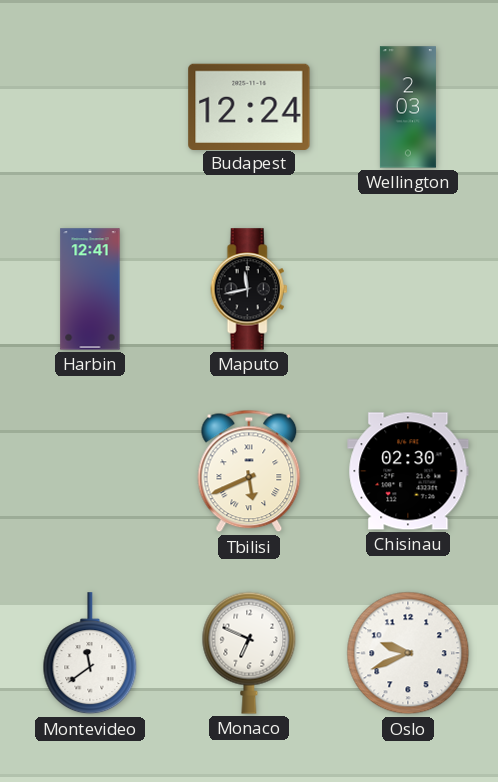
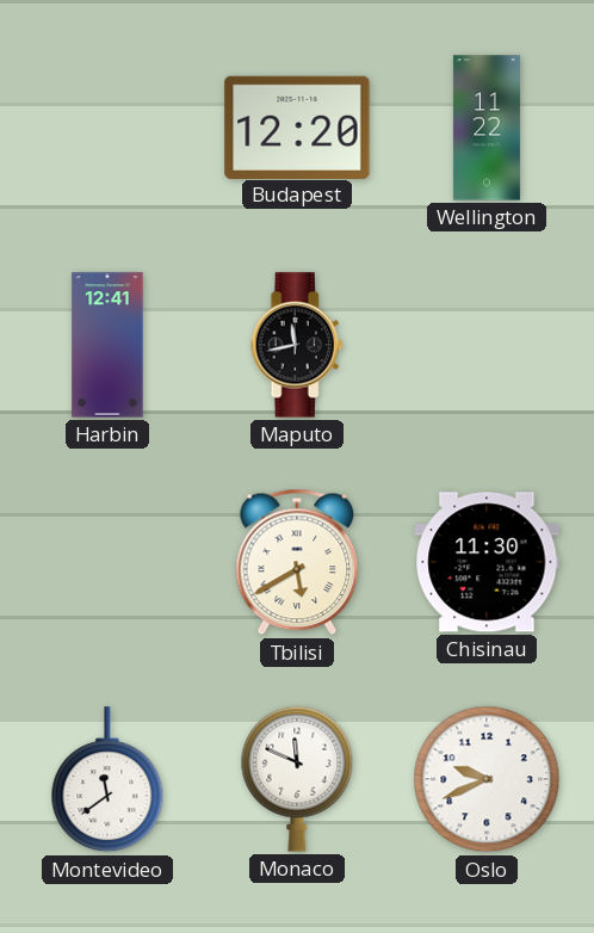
Budapest: 12:24 -> 12:20
Wellington: 2:03 -> 11:22
Tbilisi: 5:41 -> 5:40
Chisinau: 02:30 -> 11:30
Monaco: 6:49 -> 11:49
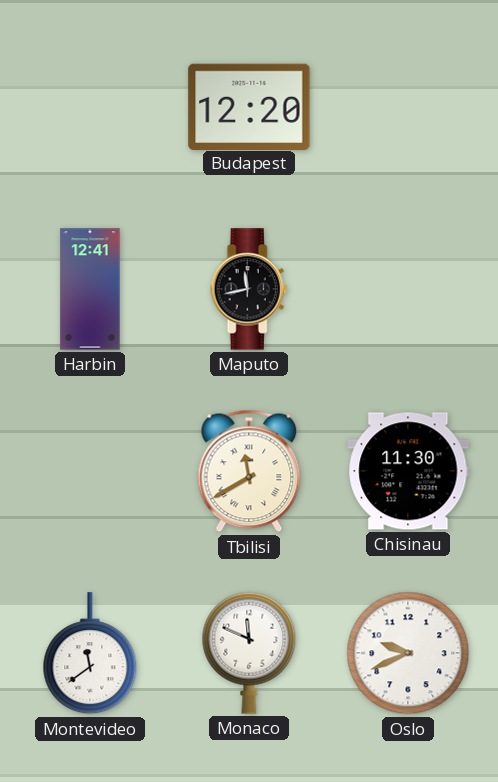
Wellington: 11:22 -> none
Tbilisi: 5:40 -> 11:40
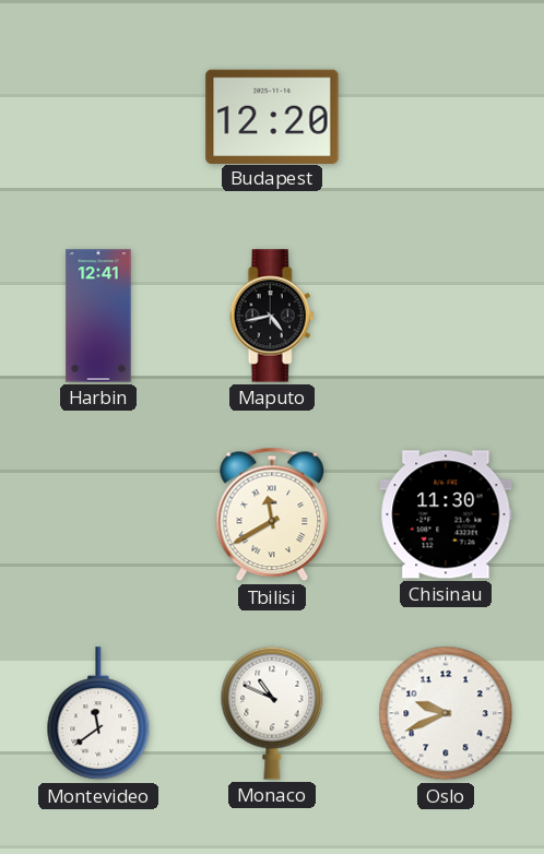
Maputo: 11:43 -> 4:43
Monaco: 11:49 -> 10:49
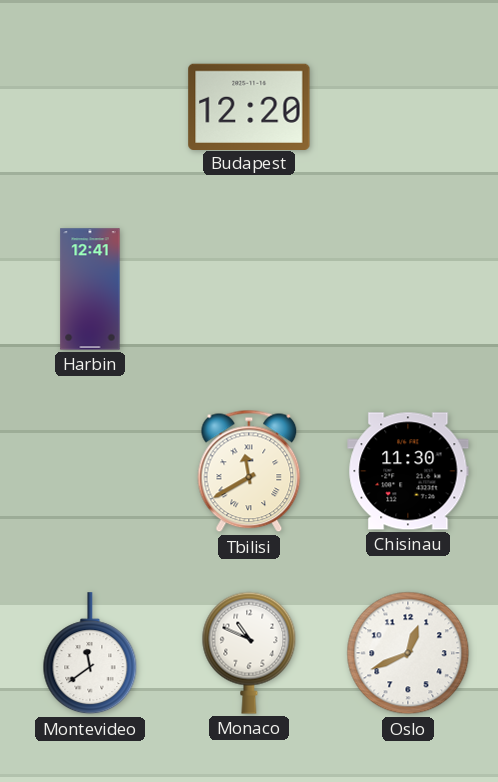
Maputo: 4:43 -> none
Oslo: 9:41 -> 12:41
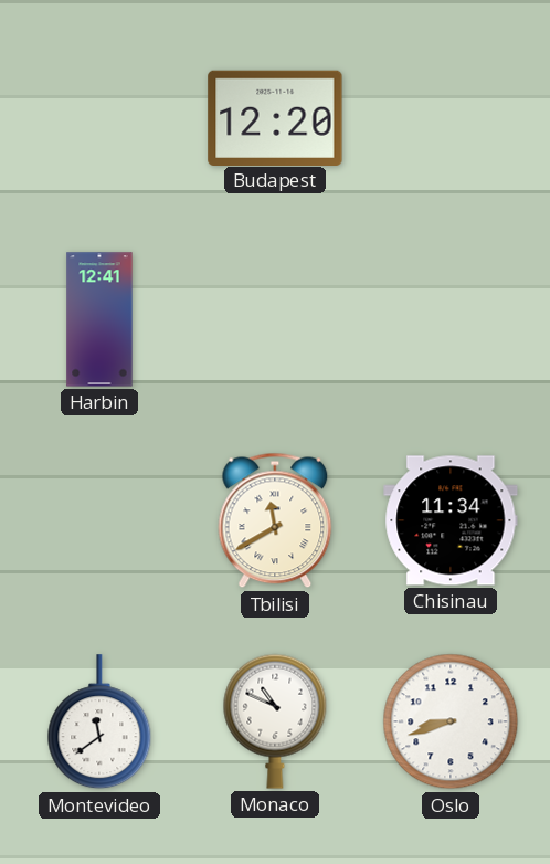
Chisinau: 11:30 -> 11:34
Oslo: 12:41 -> 8:42
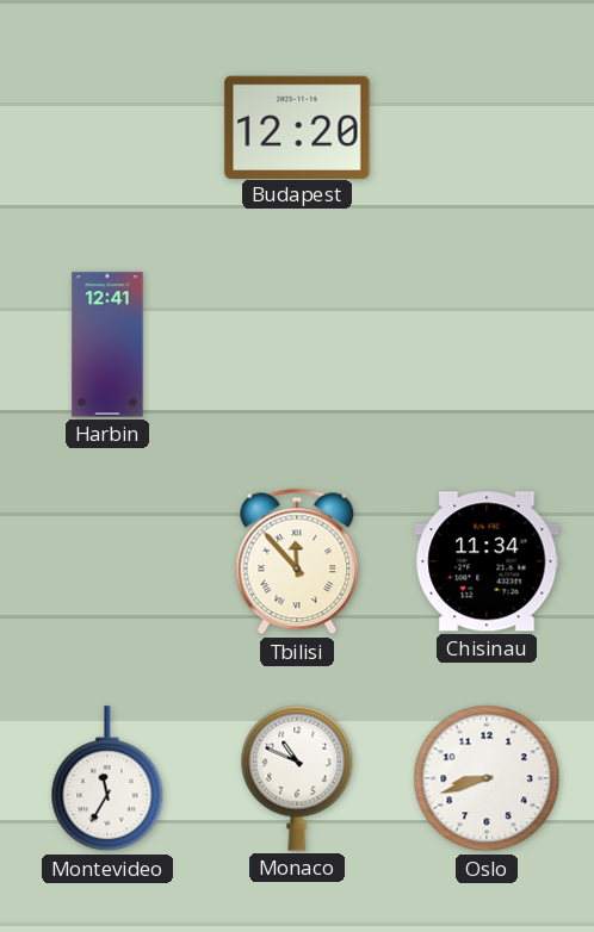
Tbilisi: 11:40 -> 11:53
Montevideo: 11:39 -> 11:35
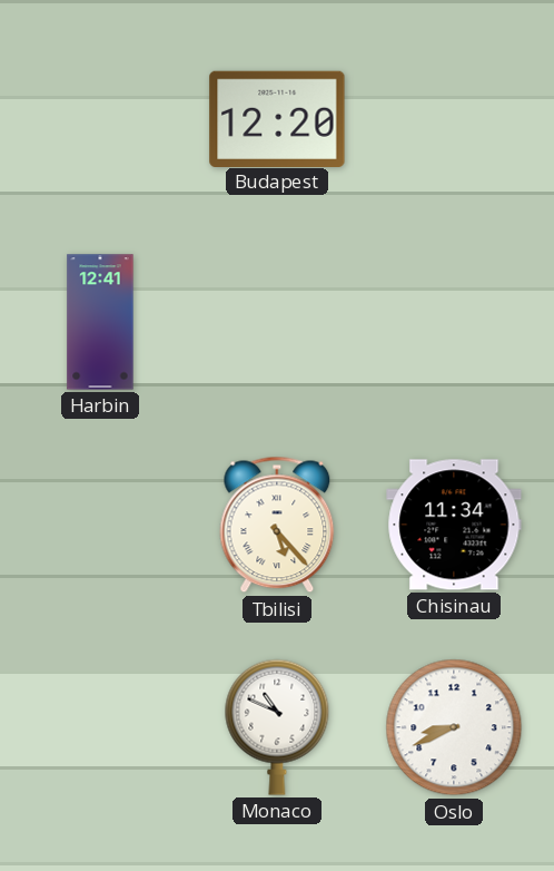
Tbilisi: 11:53 -> 5:23
Montevideo: 11:35 -> none
Oslo: 8:42 -> 8:41
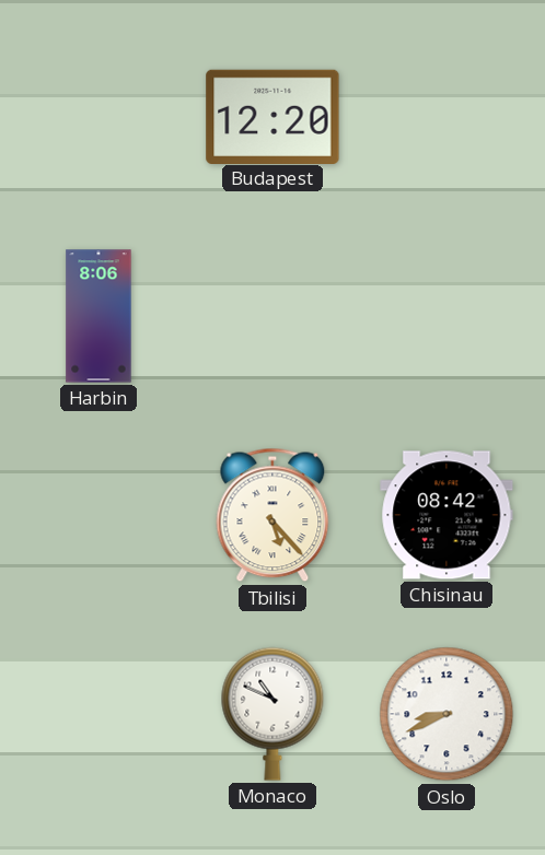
Harbin: 12:41 -> 8:06
Chisinau: 11:34 -> 08:42
